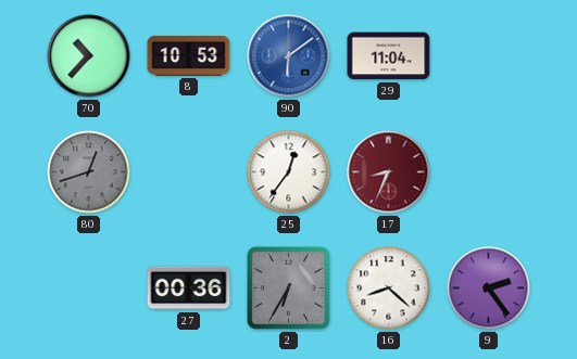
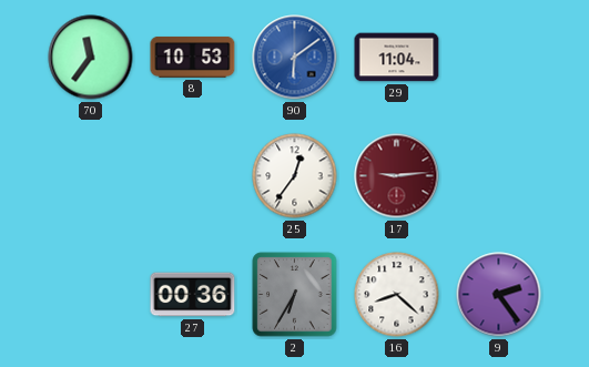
70: 10:37 -> 11:36
80: 12:42 -> none
17: 8:34 -> 9:14
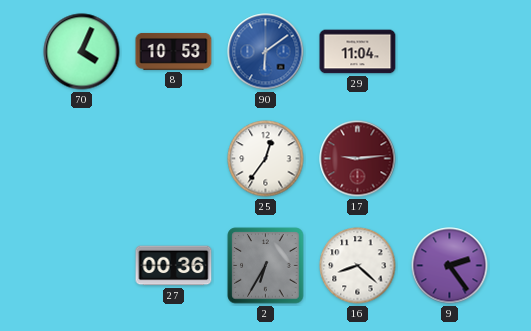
70: 11:36 -> 4:04
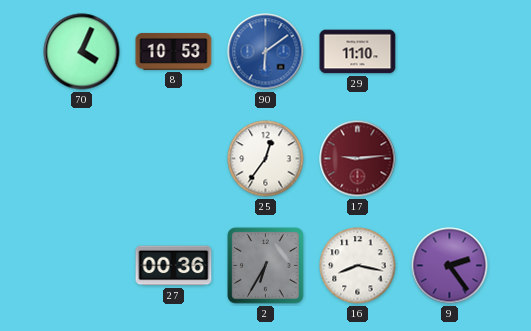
29: 11:04 -> 11:10
16: 8:22 -> 8:17
